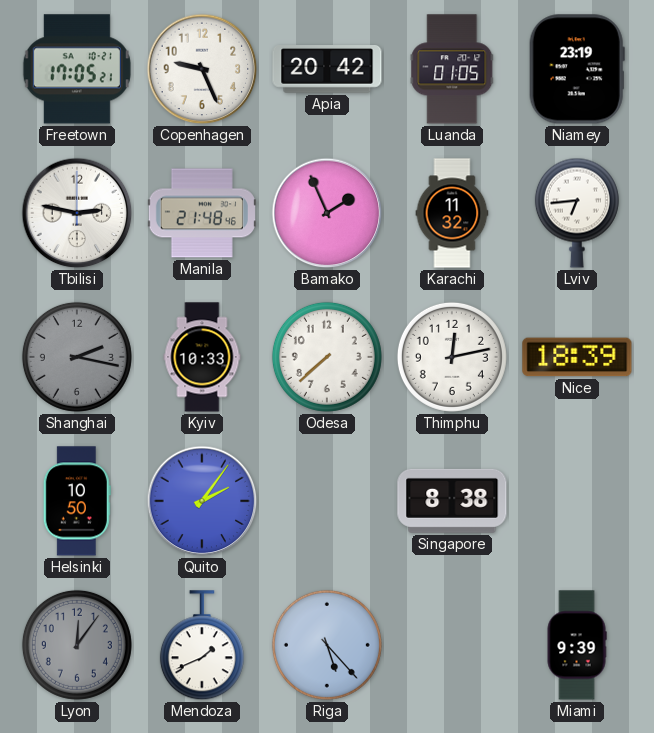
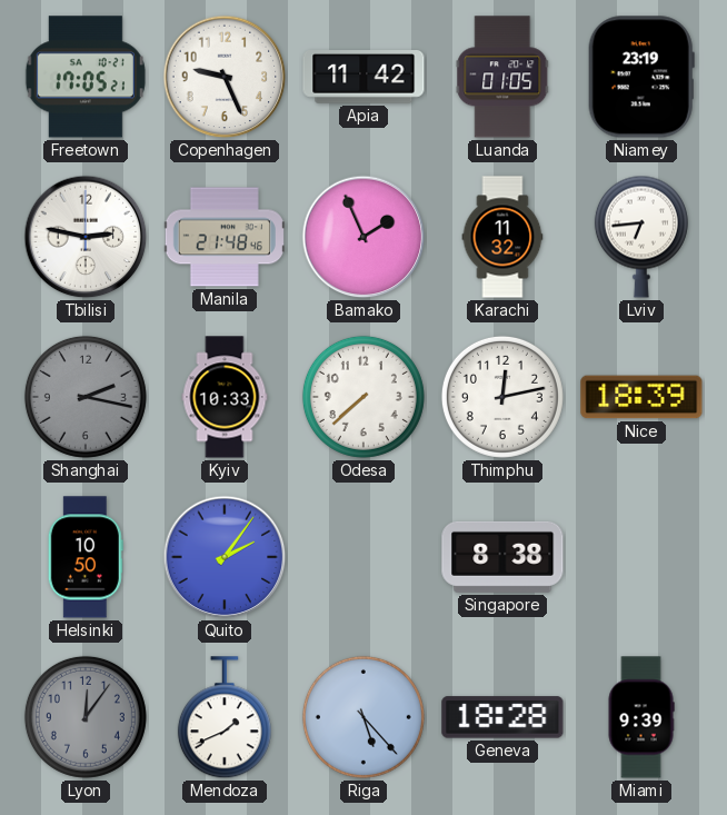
Apia: 20:42 -> 11:42
Geneva: none -> 18:28
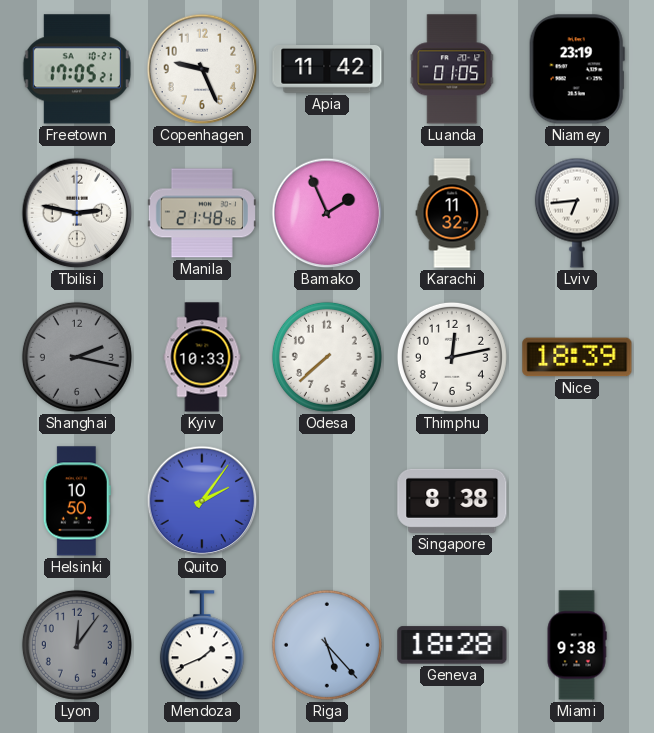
Miami: 9:39 -> 9:38
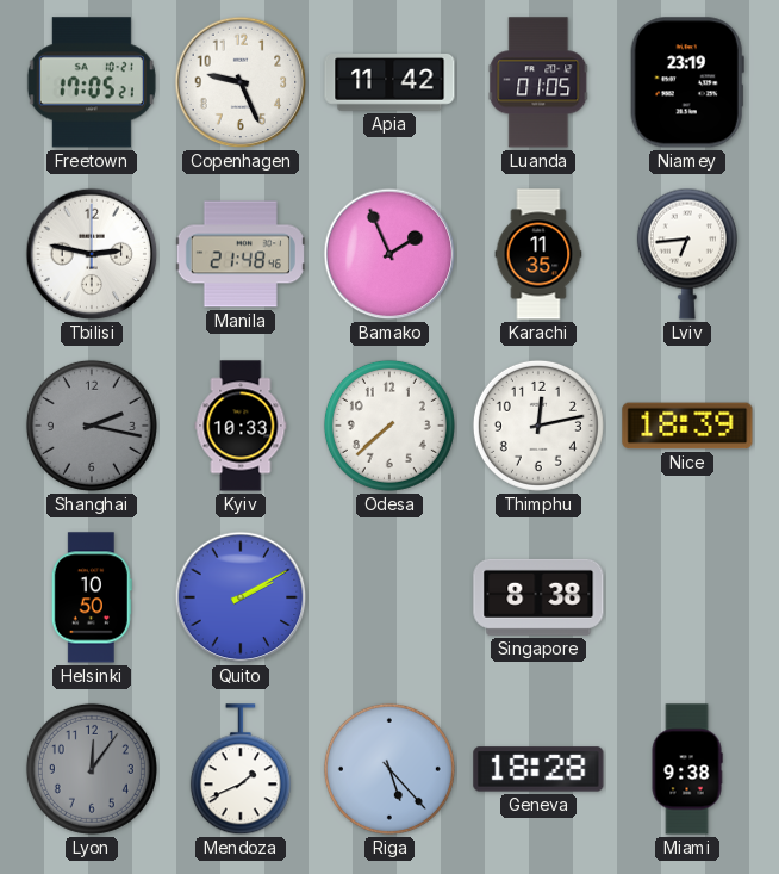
Karachi: 11:32 -> 11:35
Quito: 2:06 -> 2:10
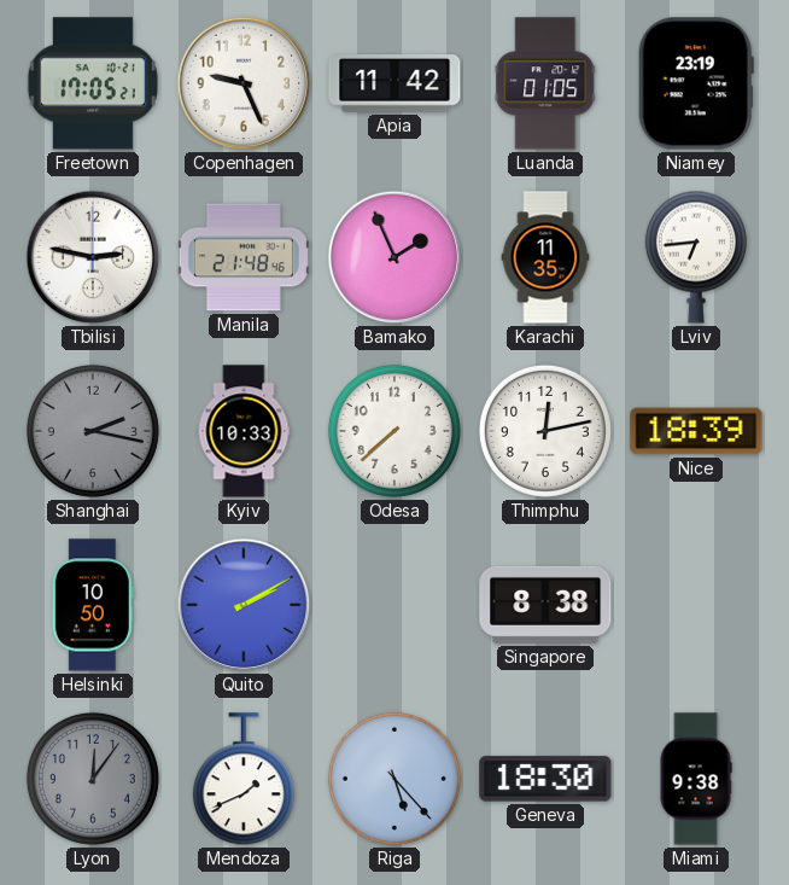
Geneva: 18:28 -> 18:30
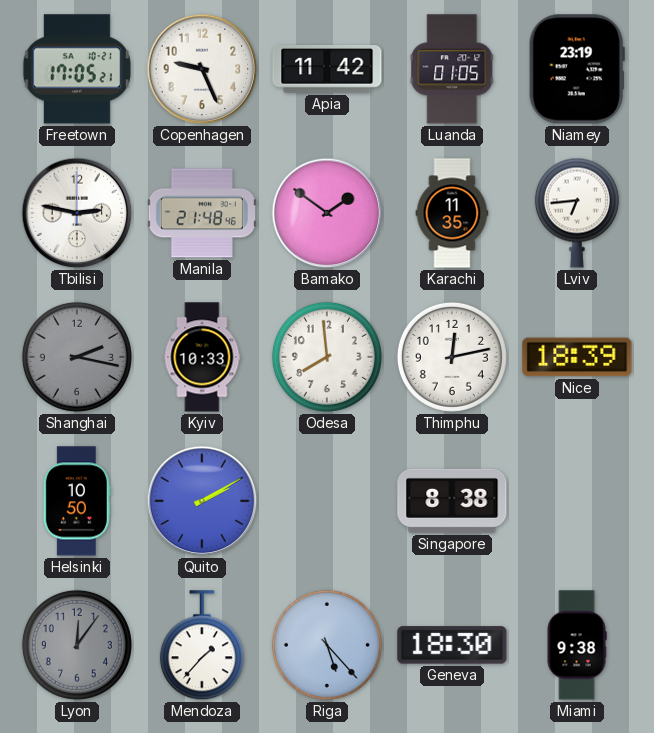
Bamako: 1:56 -> 1:51
Odesa: 7:38 -> 7:59
Mendoza: 1:41 -> 1:37
